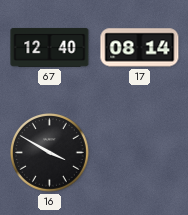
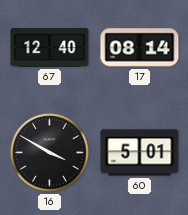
60: none -> 5:01
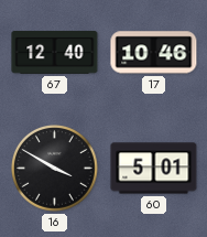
17: 08:14 -> 10:46
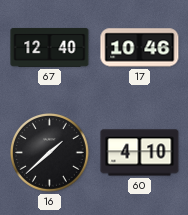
16: 3:50 -> 1:38
60: 5:01 -> 4:10
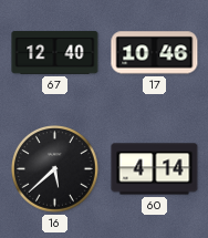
16: 1:38 -> 5:38
60: 4:10 -> 4:14
